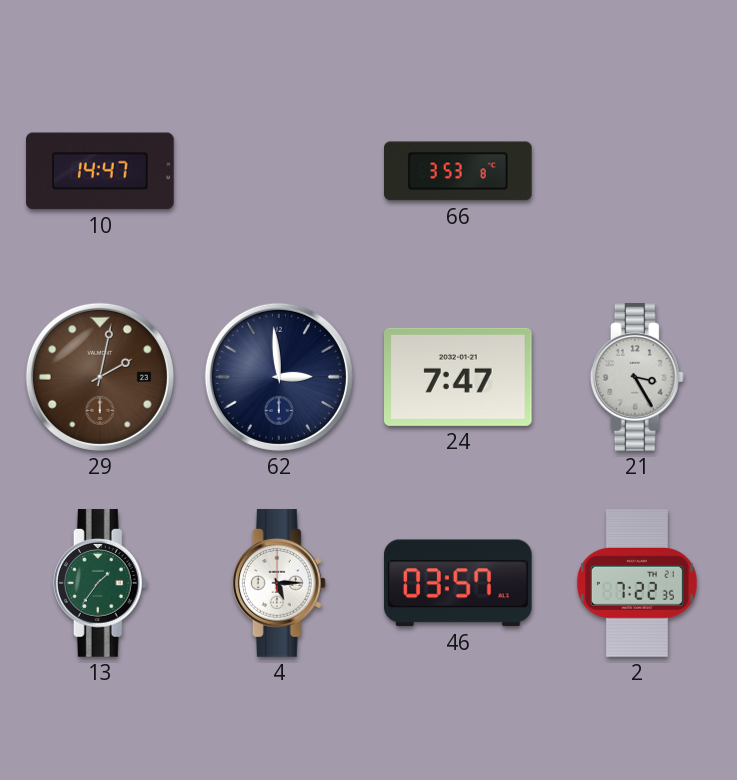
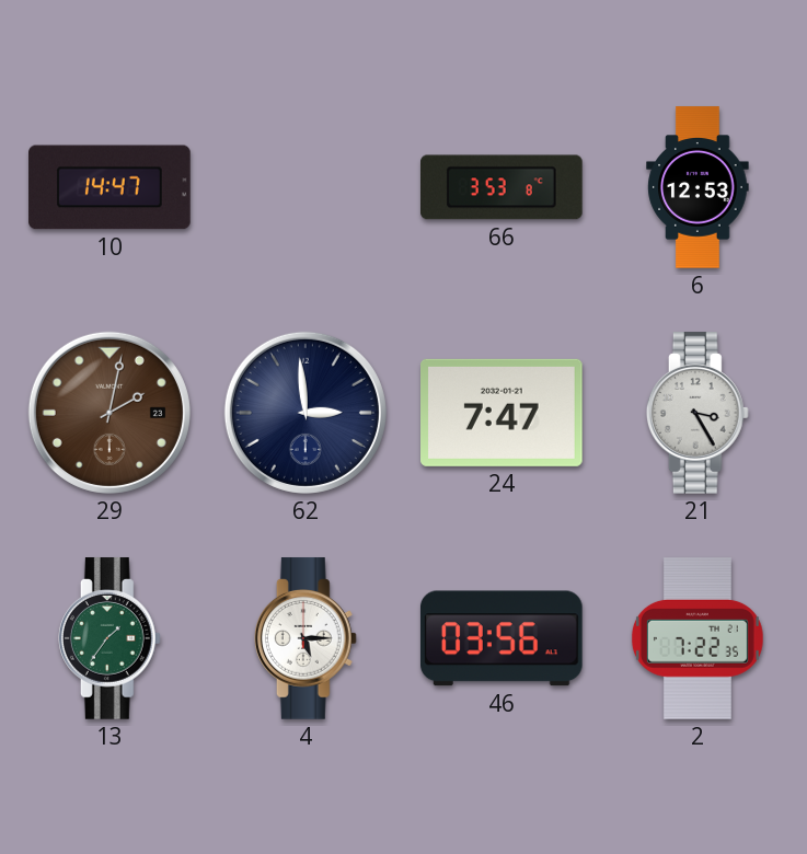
6: none -> 12:53
46: 03:57 -> 03:56
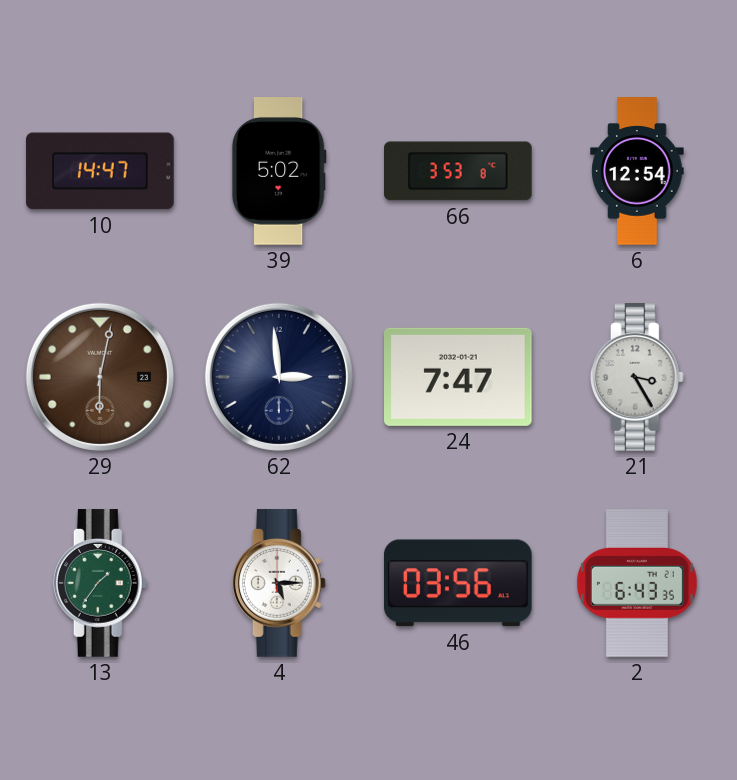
39: none -> 5:02
6: 12:53 -> 12:54
29: 2:02 -> 6:02
2: 7:22 -> 6:43
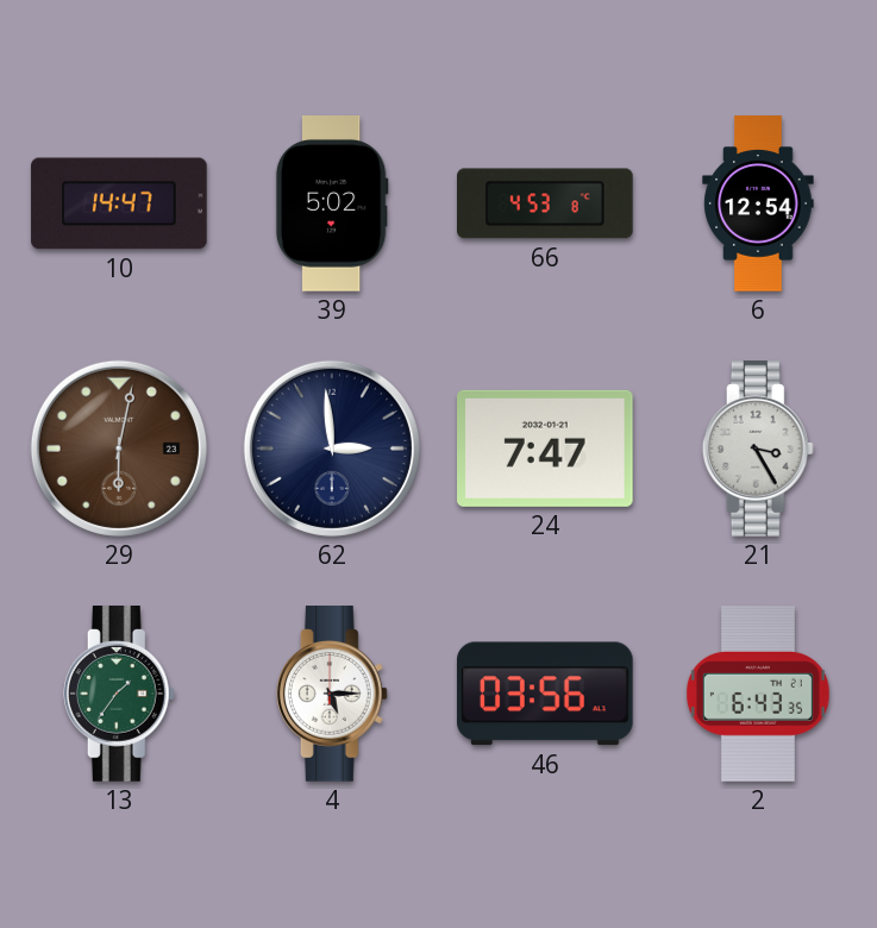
66: 3:53 -> 4:53
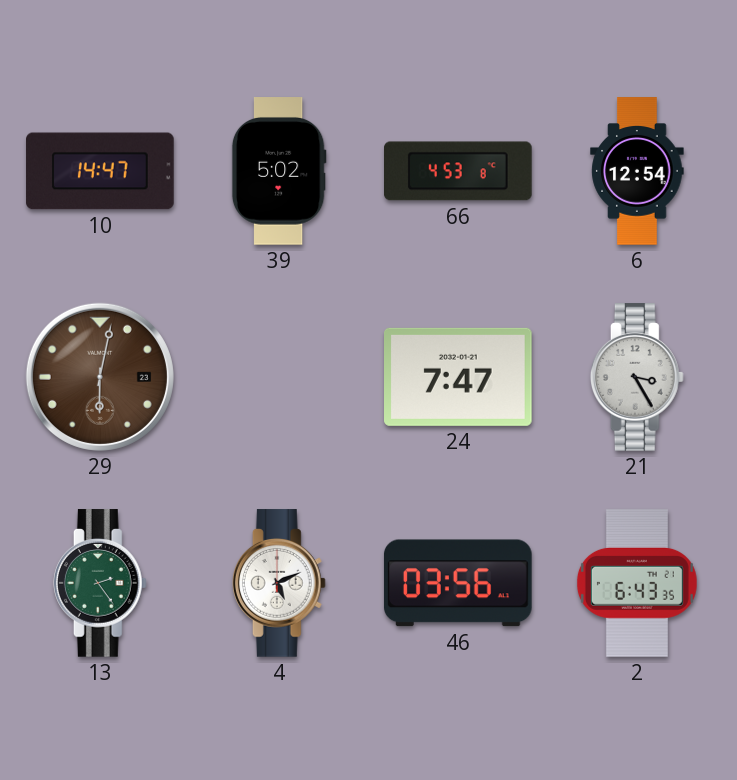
62: 2:59 -> none
13: 1:36 -> 2:24
4: 5:15 -> 5:11
